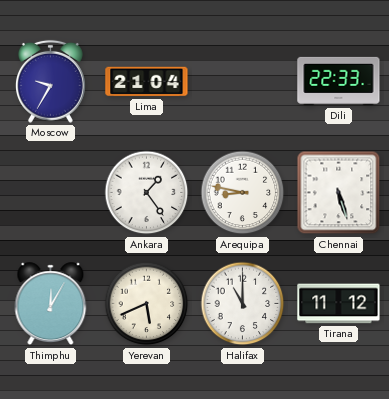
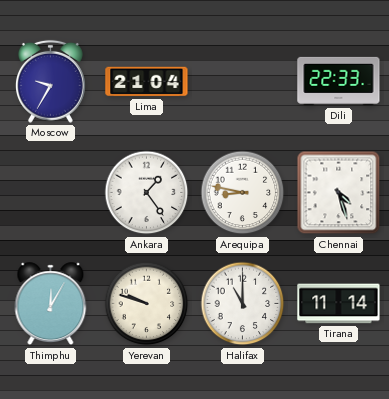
Chennai: 5:27 -> 4:27
Yerevan: 5:41 -> 9:48
Tirana: 11:12 -> 11:14
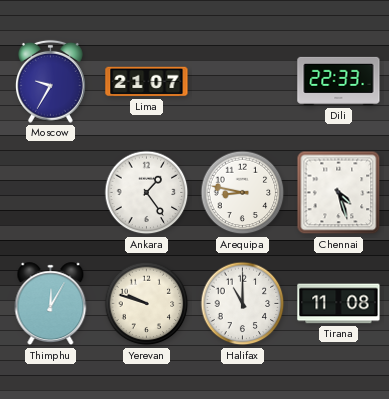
Lima: 21:04 -> 21:07
Tirana: 11:14 -> 11:08
